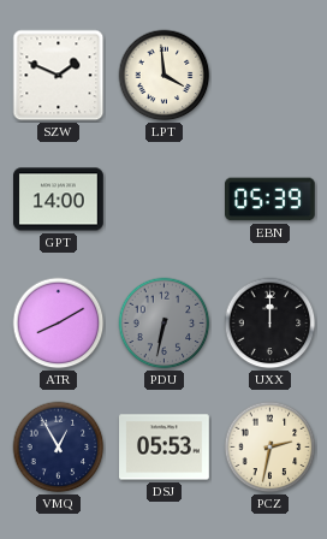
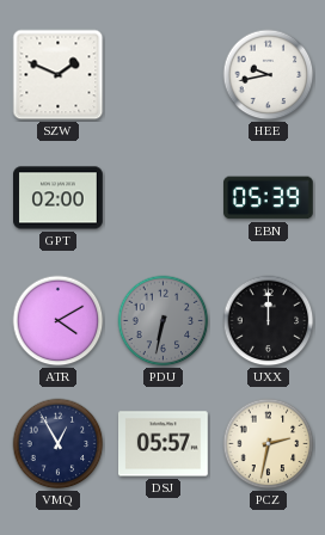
LPT: 3:59 -> none
HEE: none -> 9:43
GPT: 14:00 -> 02:00
ATR: 8:10 -> 4:10
DSJ: 05:53 -> 05:57
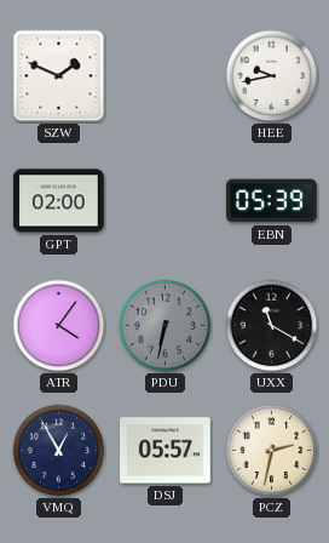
ATR: 4:10 -> 4:06
UXX: 12:00 -> 11:20
